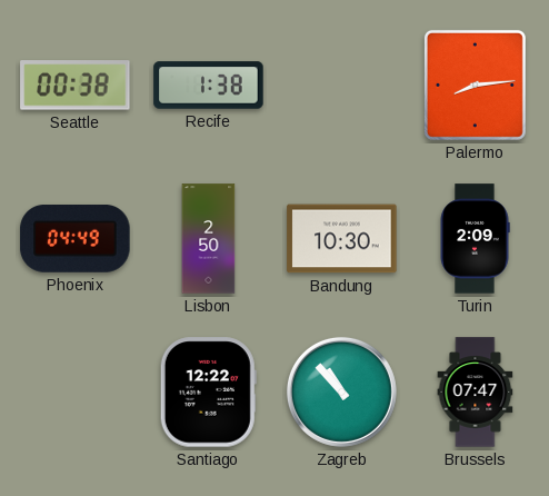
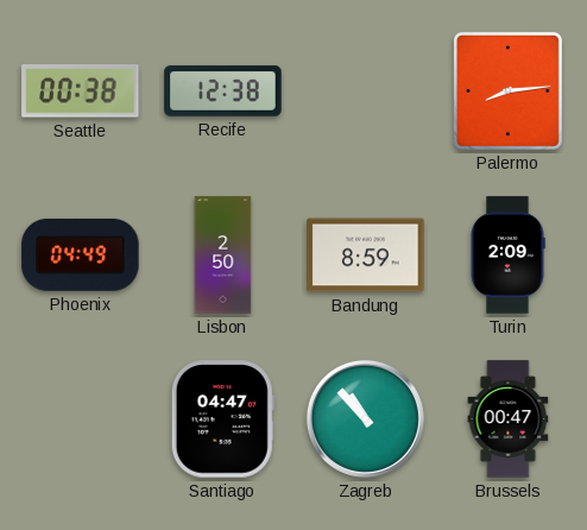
Recife: 1:38 -> 12:38
Bandung: 10:30 -> 8:59
Santiago: 12:22 -> 04:47
Brussels: 07:47 -> 00:47
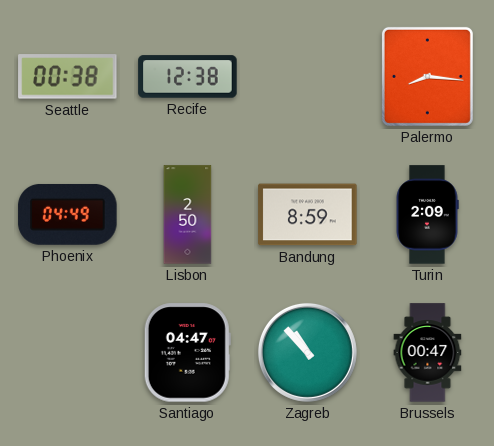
Palermo: 8:14 -> 8:16
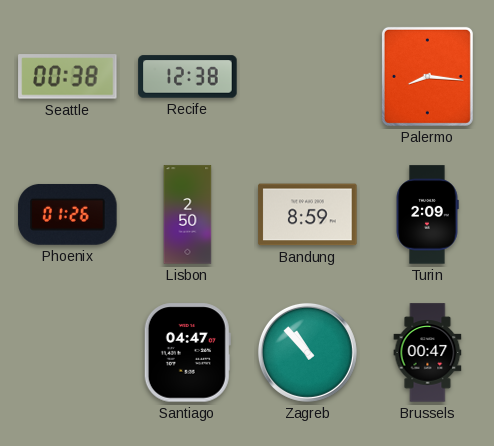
Phoenix: 04:49 -> 01:26
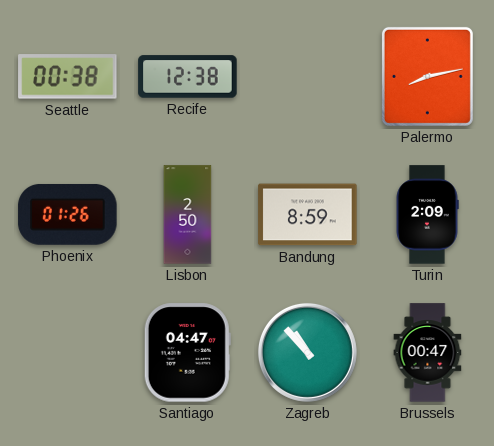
Palermo: 8:16 -> 8:13
